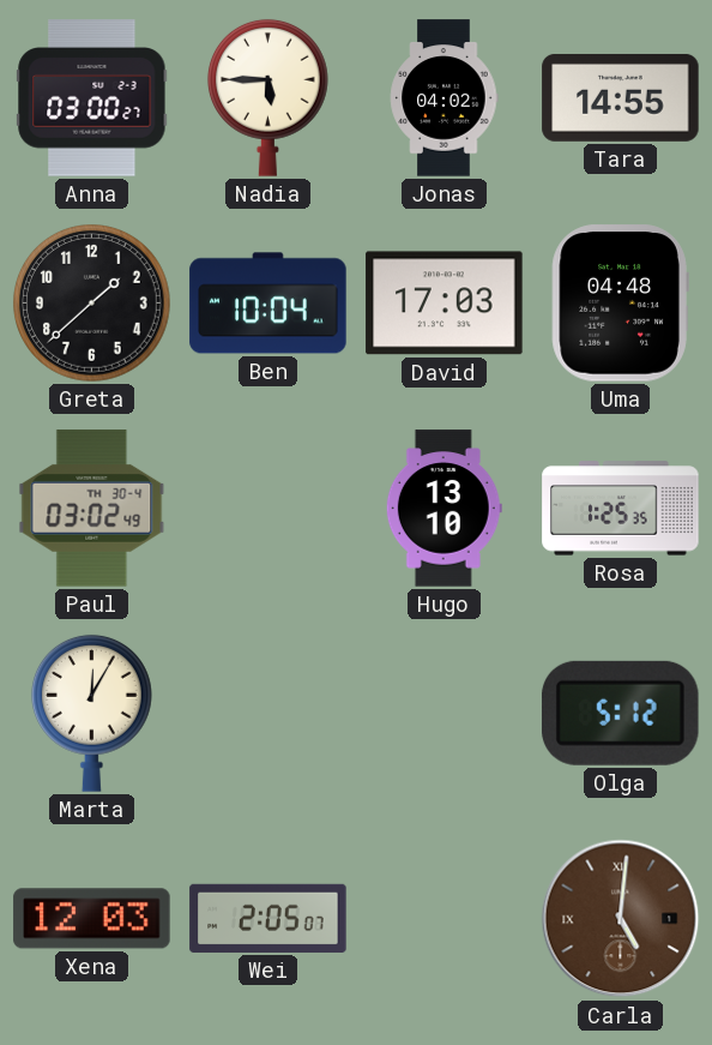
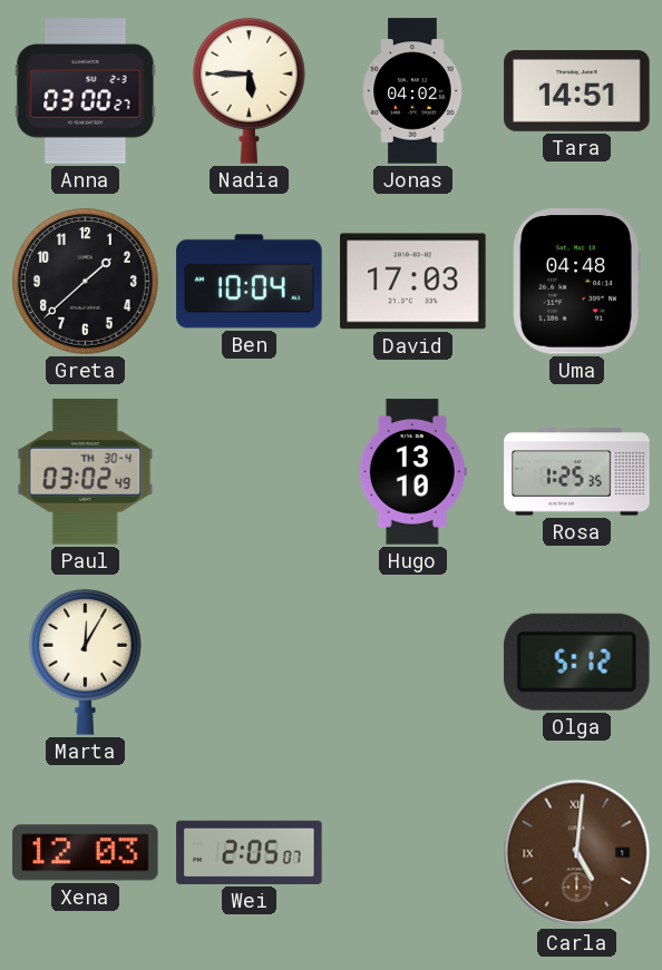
Tara: 14:55 -> 14:51
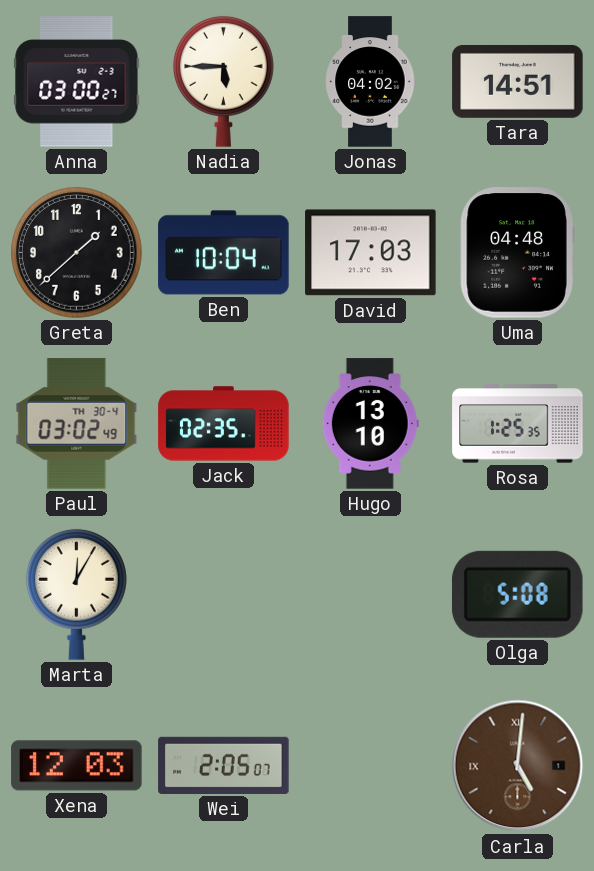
Jack: none -> 02:35
Olga: 5:12 -> 5:08
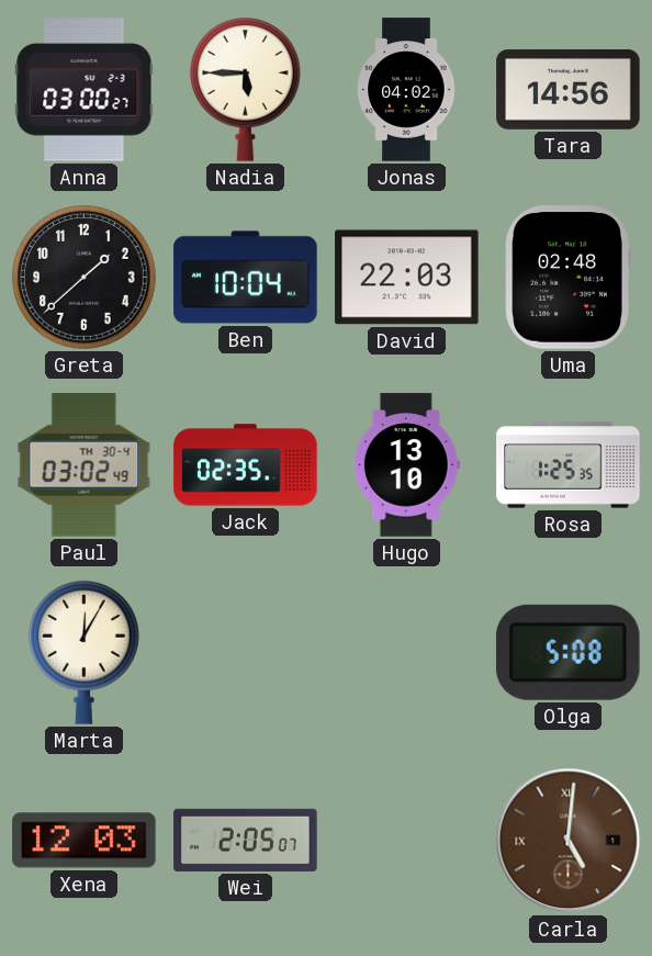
Tara: 14:51 -> 14:56
David: 17:03 -> 22:03
Uma: 04:48 -> 02:48
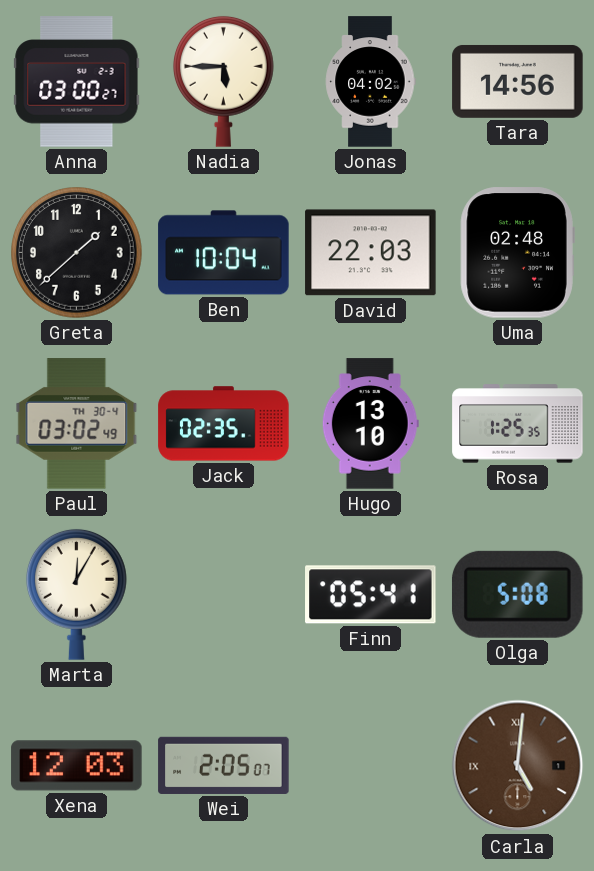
Finn: none -> 05:41
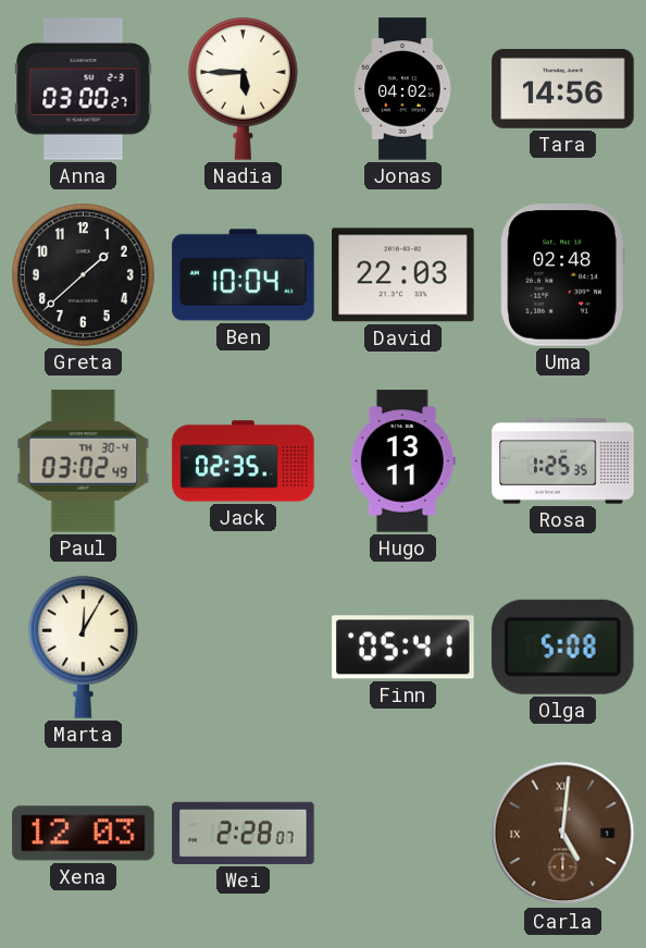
Hugo: 13:10 -> 13:11
Wei: 2:05 -> 2:28
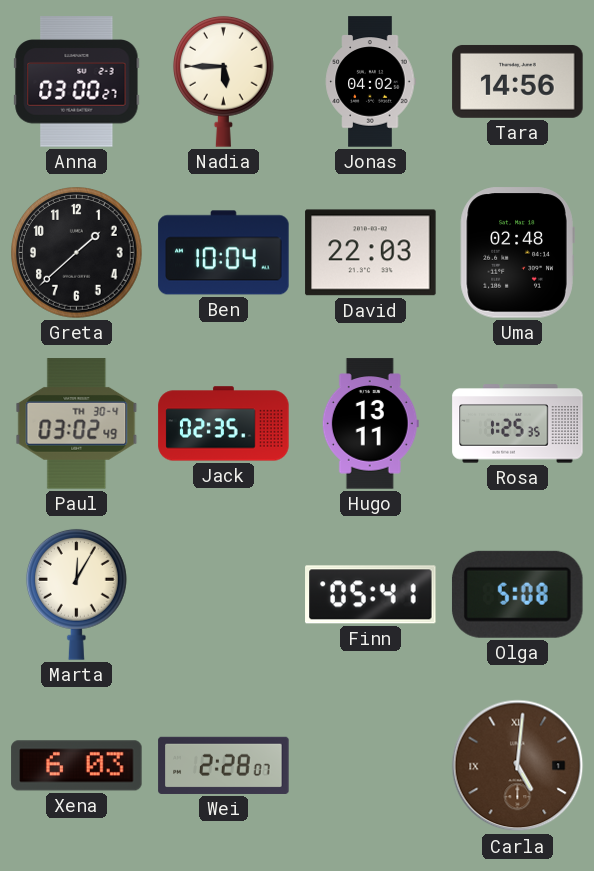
Xena: 12:03 -> 6:03
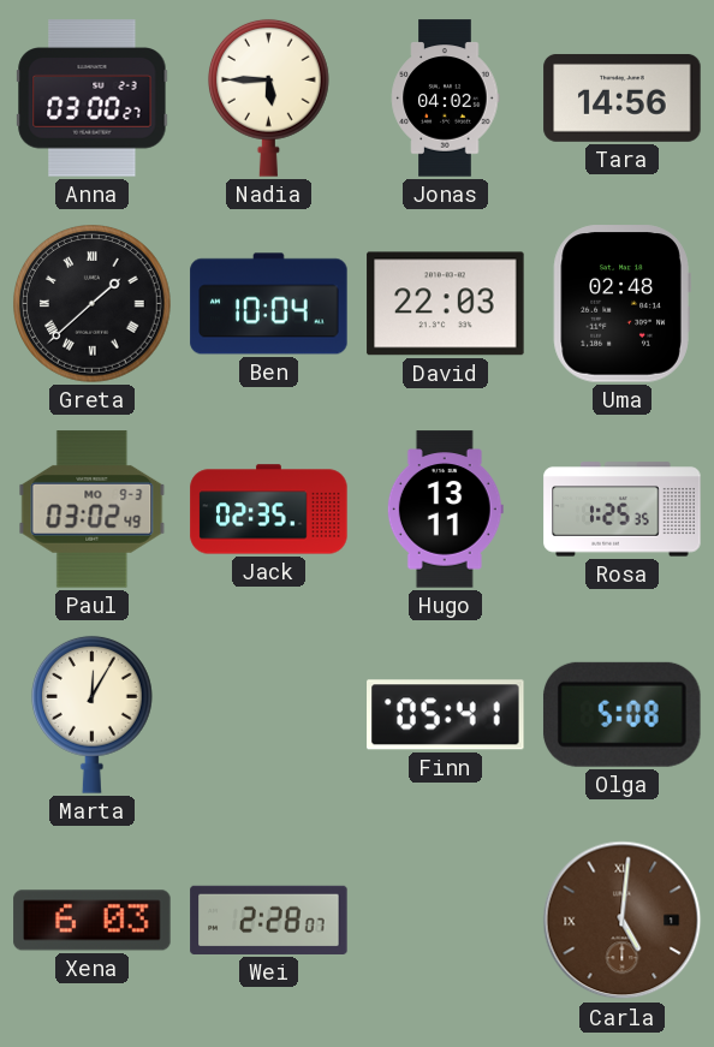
Greta numerals: Arabic -> Roman
Paul date: TH 30-4 -> MO 9-3
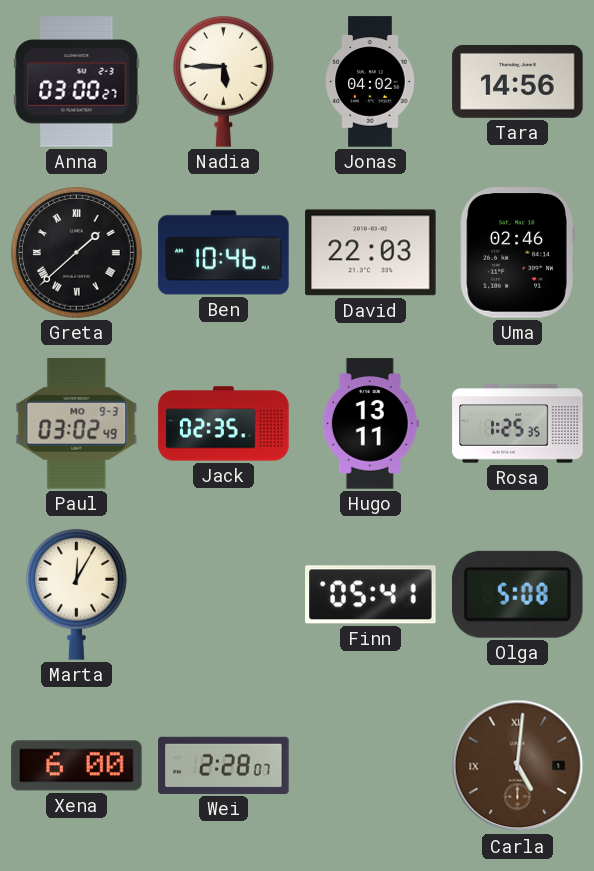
Ben: 10:04 -> 10:46
Uma: 02:48 -> 02:46
Xena: 6:03 -> 6:00
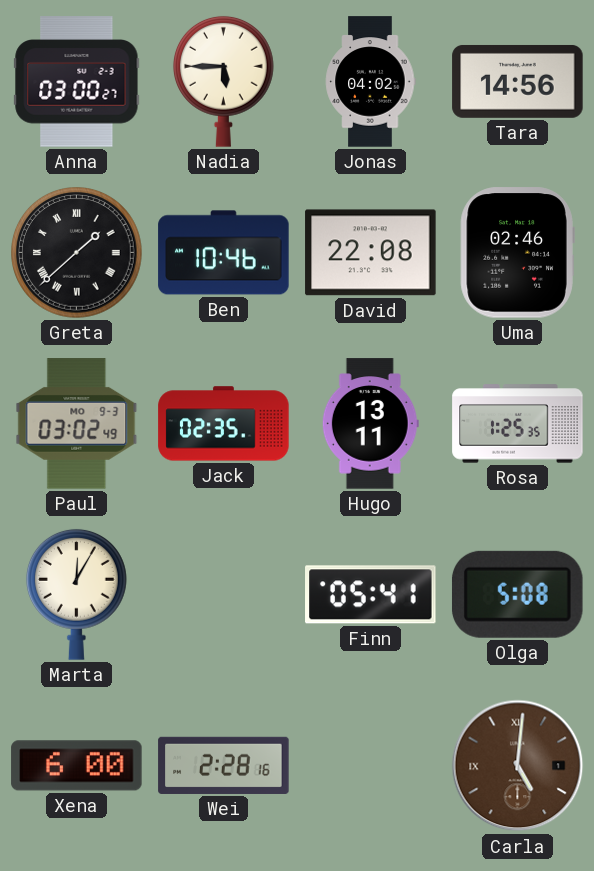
David: 22:03 -> 22:08
Wei: 2:28:07 -> 2:28:16
